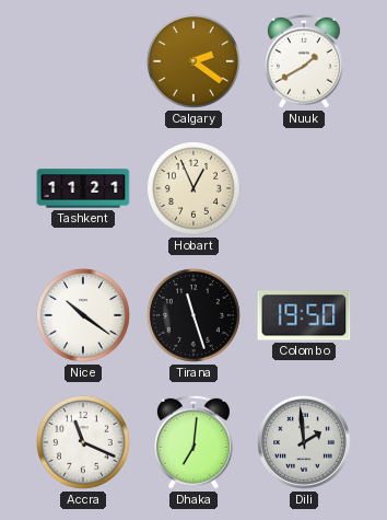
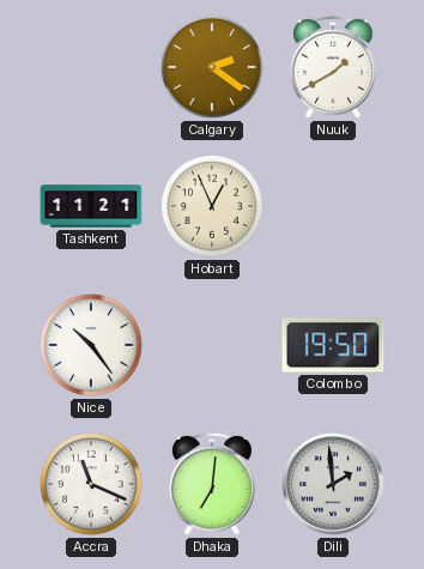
Nice: 10:21 -> 10:24
Tirana: 11:27 -> none
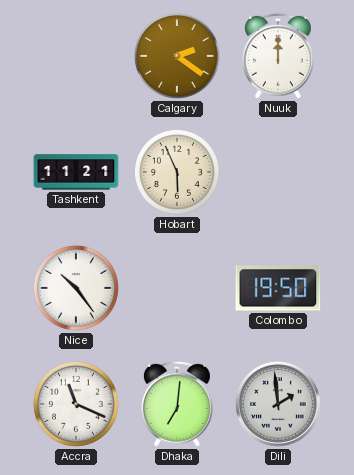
Nuuk: 1:40 -> 12:00
Hobart: 12:56 -> 5:56
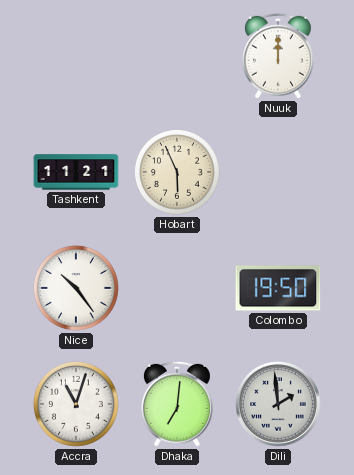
Calgary: 2:21 -> none
Accra: 11:19 -> 11:03
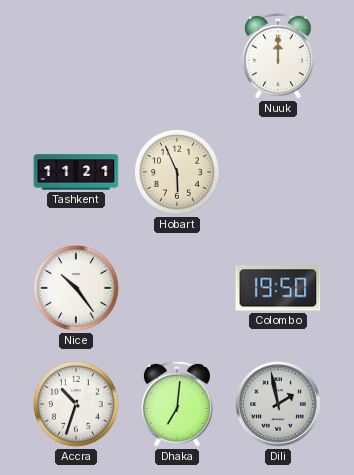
Accra: 11:03 -> 10:33
Dili: 1:59 -> 1:58
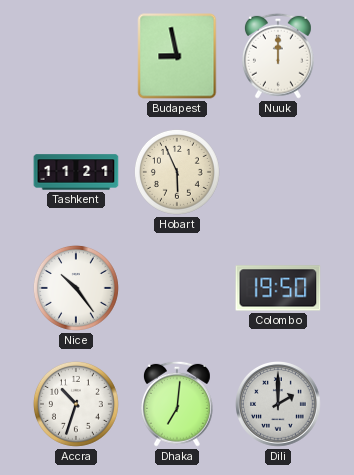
Budapest: none -> 8:58
Dili: 1:58 -> 2:00
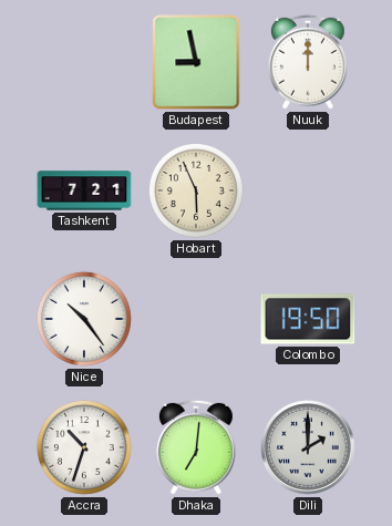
Tashkent: 11:21 -> 7:21
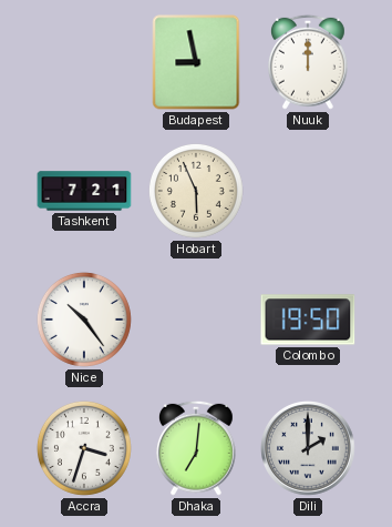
Accra: 10:33 -> 3:33
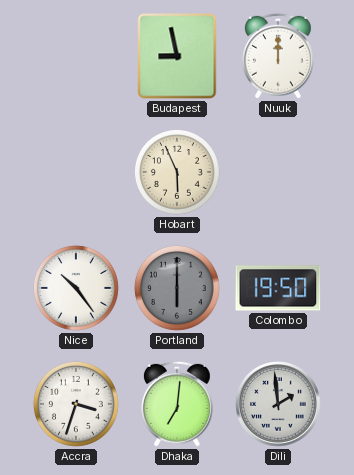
Tashkent: 7:21 -> none
Portland: none -> 6:00
Dili: 2:00 -> 1:59
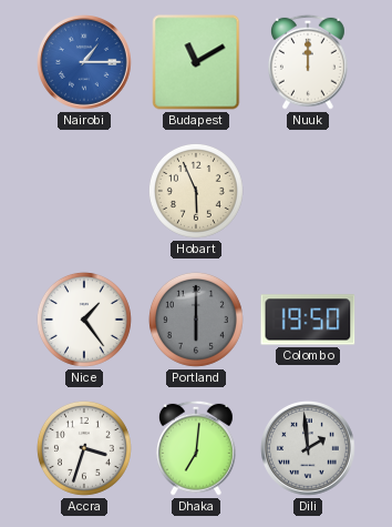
Nairobi: none -> 1:15
Budapest: 8:58 -> 11:10
Nice: 10:24 -> 1:24
